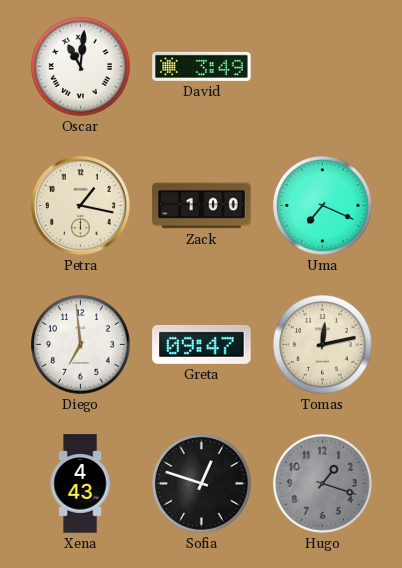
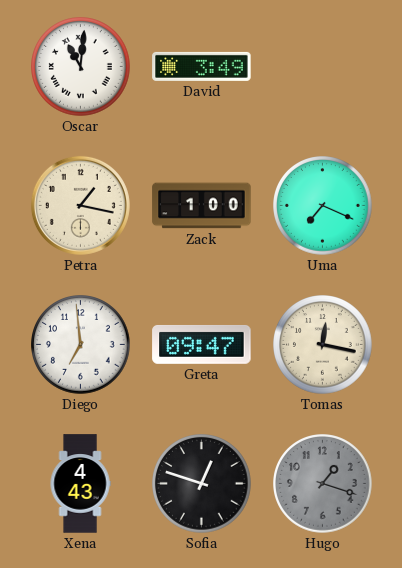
Tomas: 12:13 -> 12:17
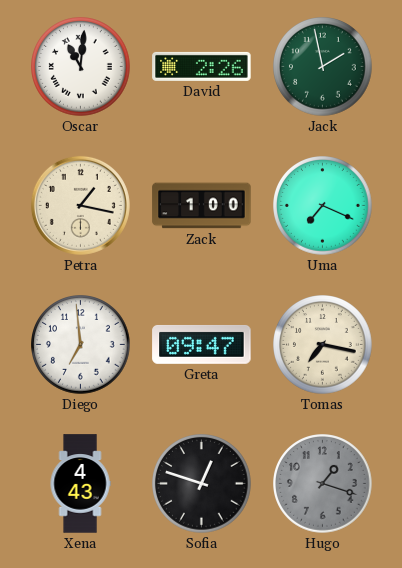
David: 3:49 -> 2:26
Jack: none -> 1:58
Tomas: 12:17 -> 7:17
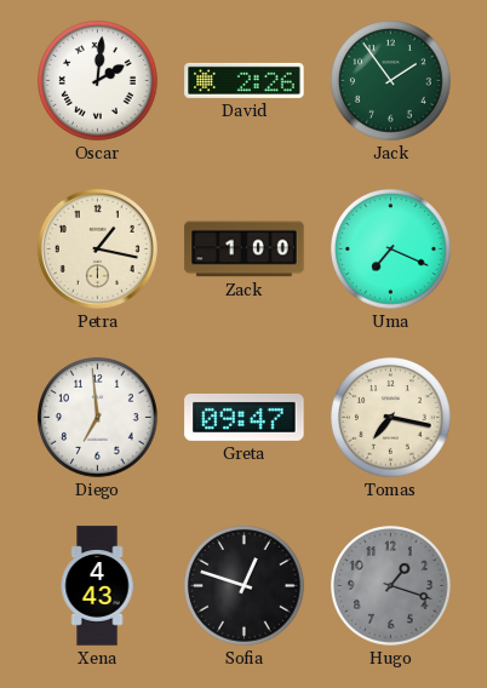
Oscar: 11:01 -> 2:01
Jack: 1:58 -> 1:54
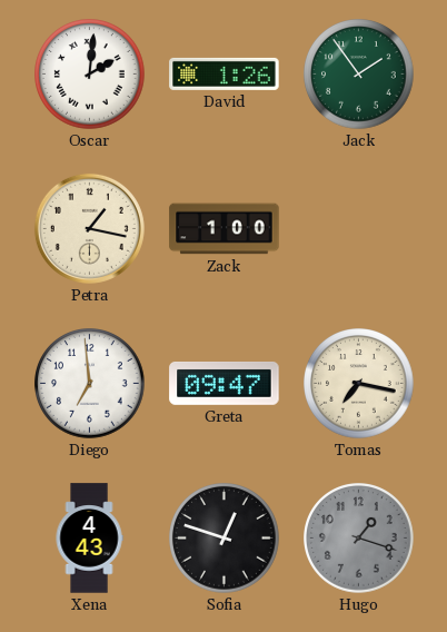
David: 2:26 -> 1:26
Uma: 7:19 -> none
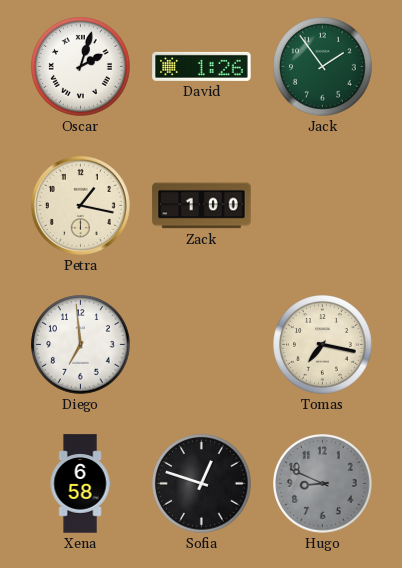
Oscar: 2:01 -> 2:03
Greta: 09:47 -> none
Xena: 4:43 -> 6:58
Hugo: 1:18 -> 8:49
